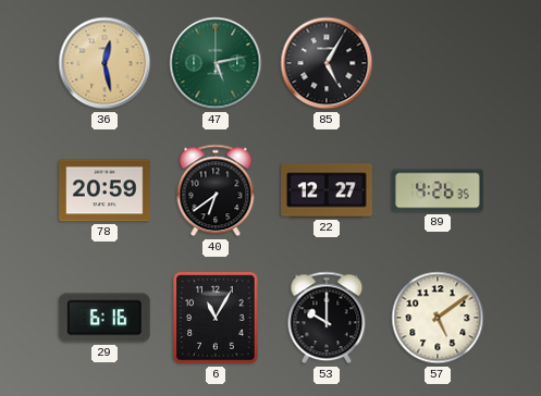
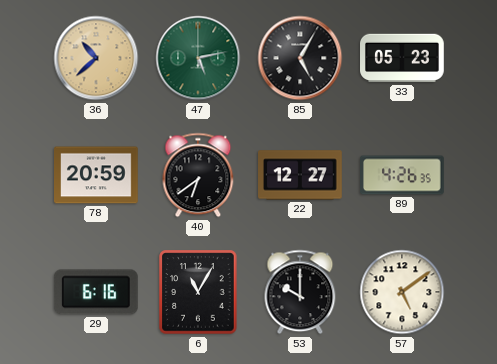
36: 12:28 -> 10:38
33: none -> 05:23
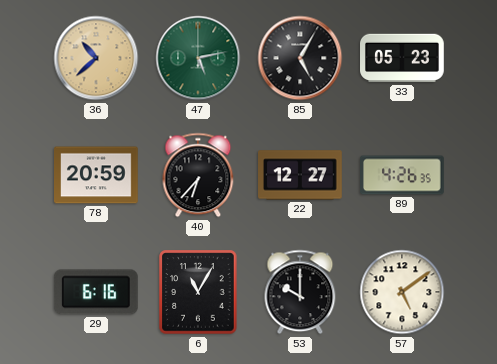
40: 6:39 -> 6:37
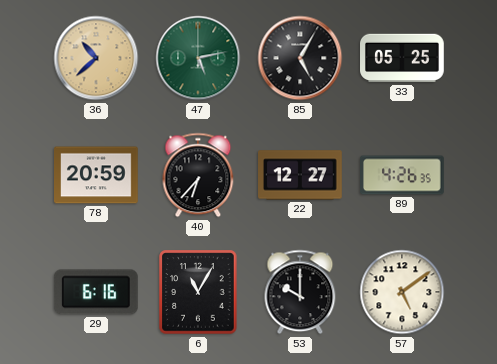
33: 05:23 -> 05:25
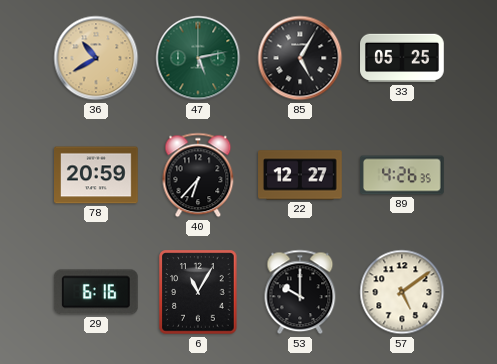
36: 10:38 -> 10:40
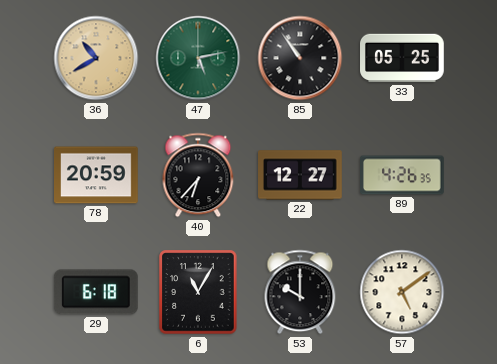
85: 5:05 -> 10:54
29: 6:16 -> 6:18
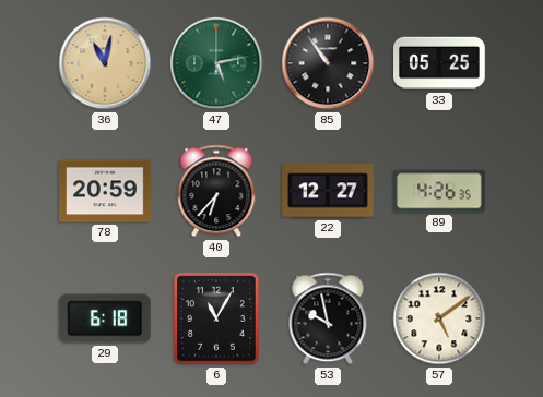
36: 10:40 -> 11:02
53: 10:00 -> 9:58
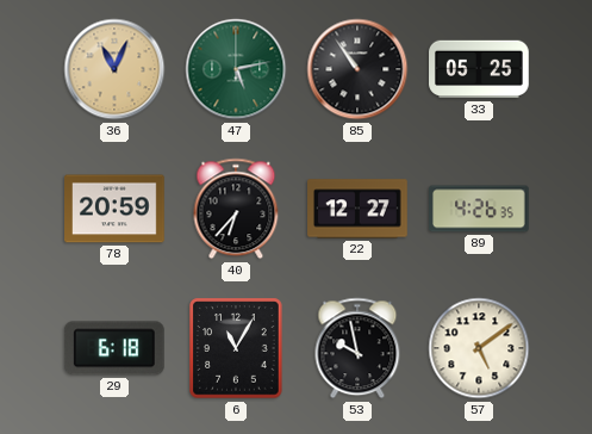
36: 11:02 -> 11:04
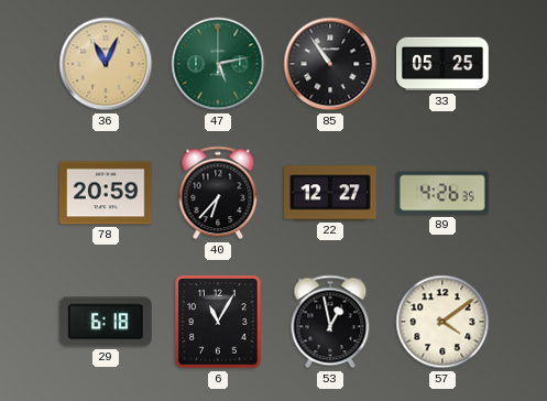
53: 9:58 -> 12:58
57: 5:09 -> 4:09
